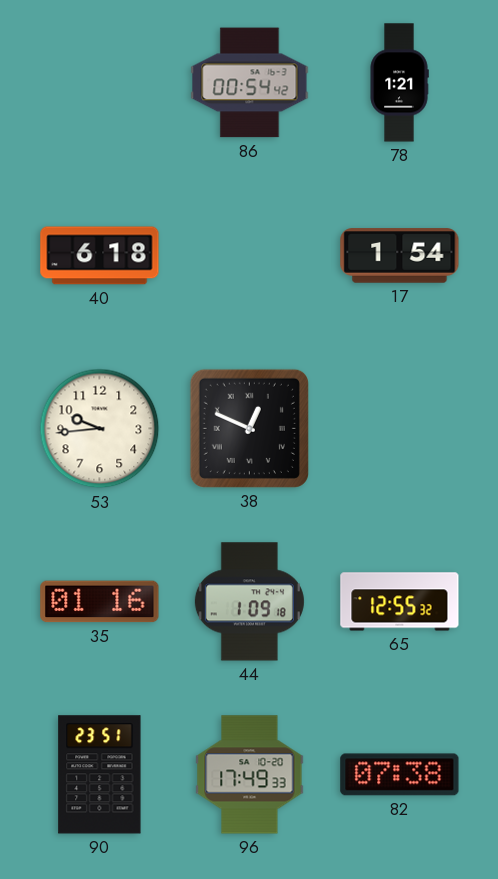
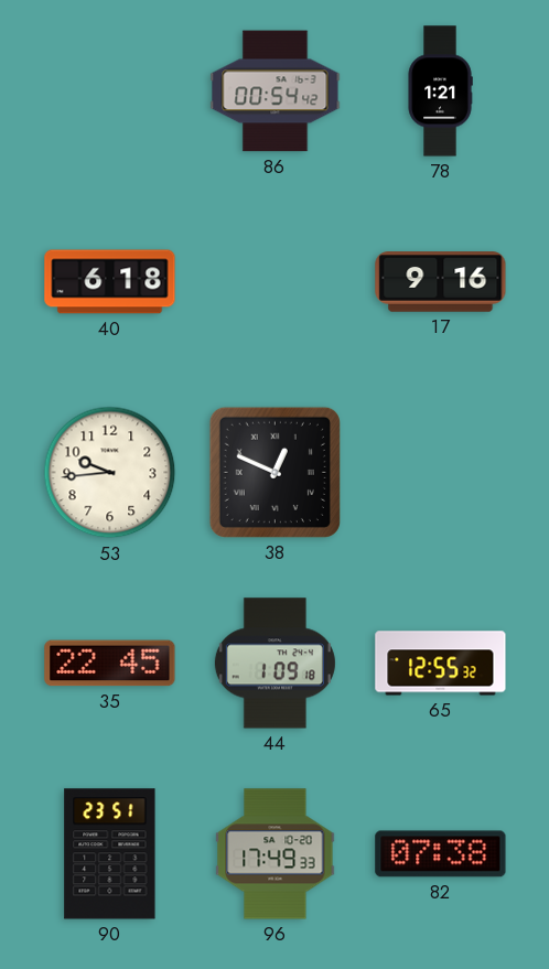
17: 1:54 -> 9:16
35: 01:16 -> 22:45
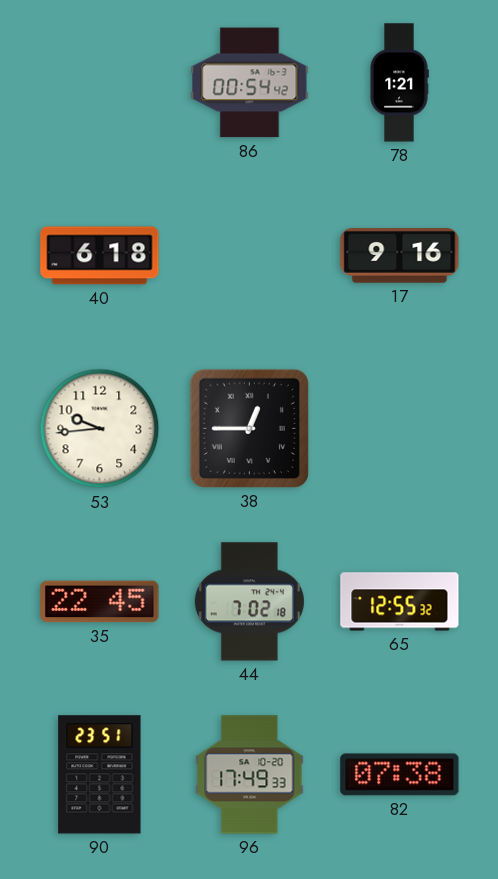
38: 12:49 -> 12:45
44: 1:09 -> 7:02
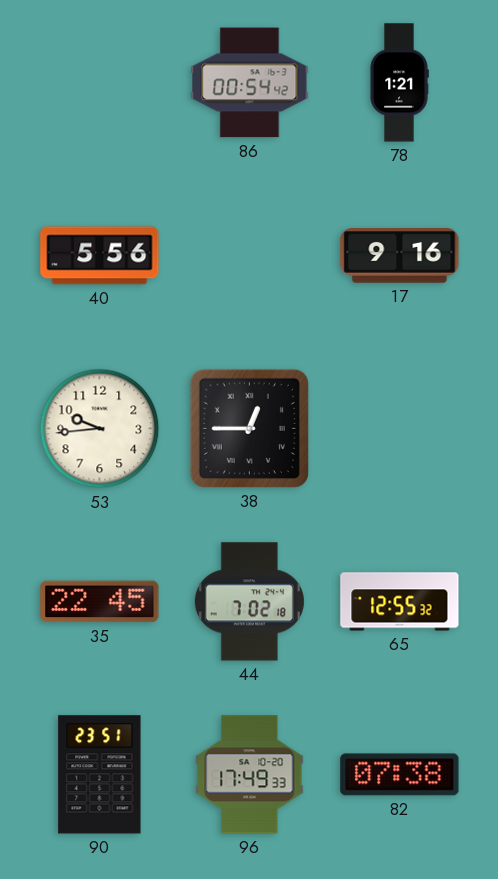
40: 6:18 -> 5:56
